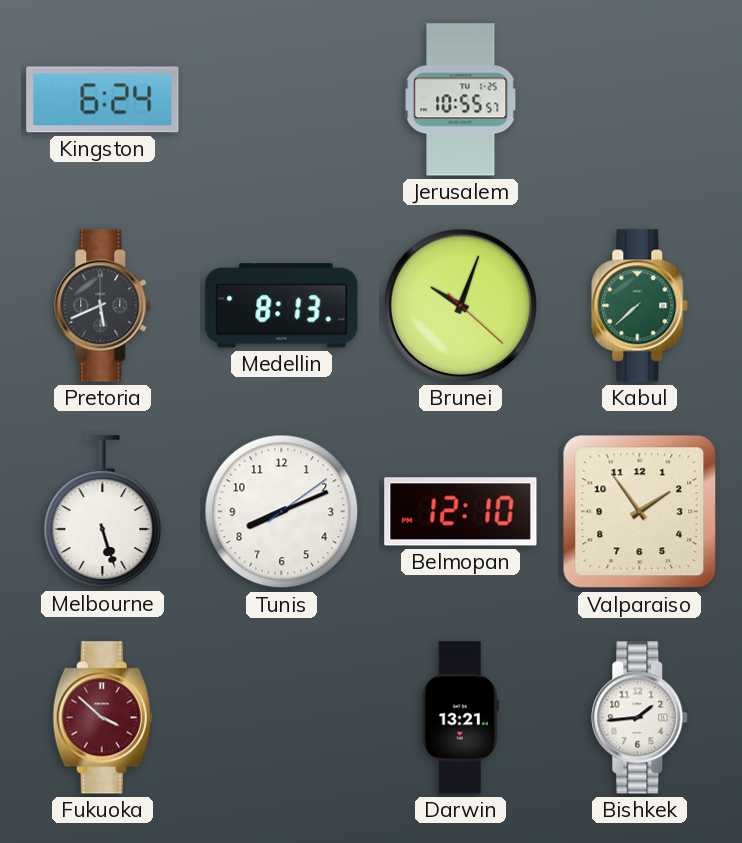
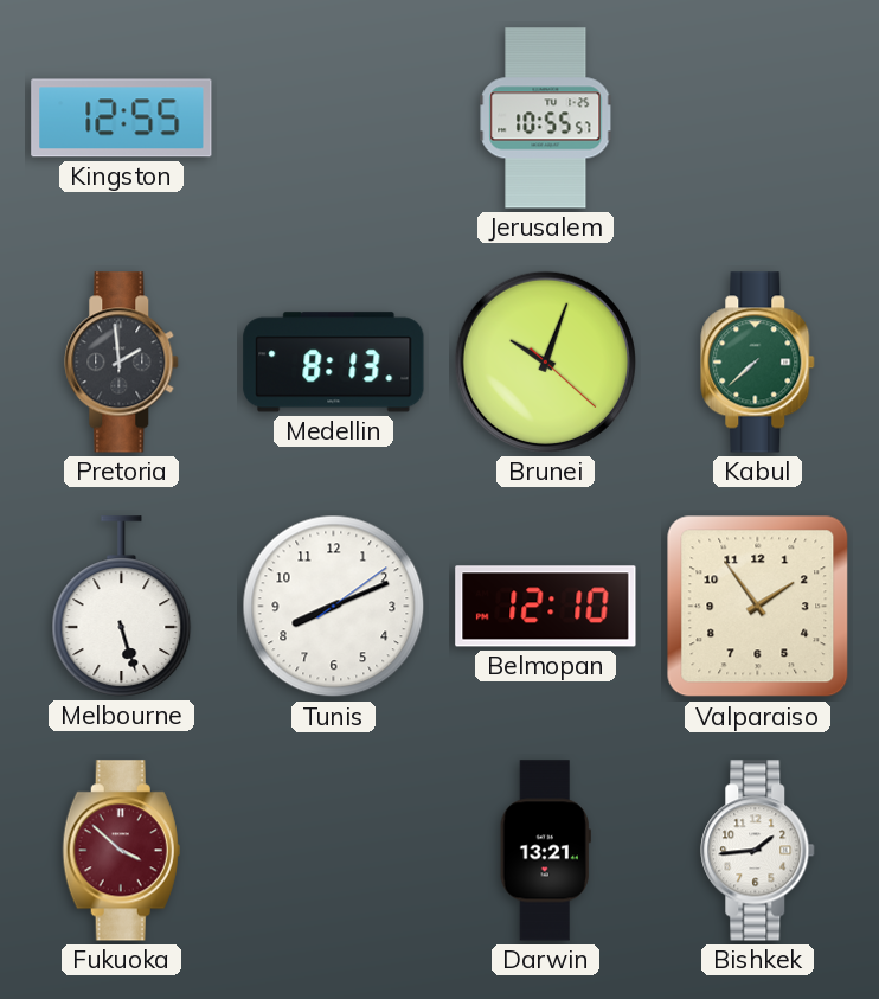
Kingston: 6:24 -> 12:55
Pretoria: 5:41 -> 1:59
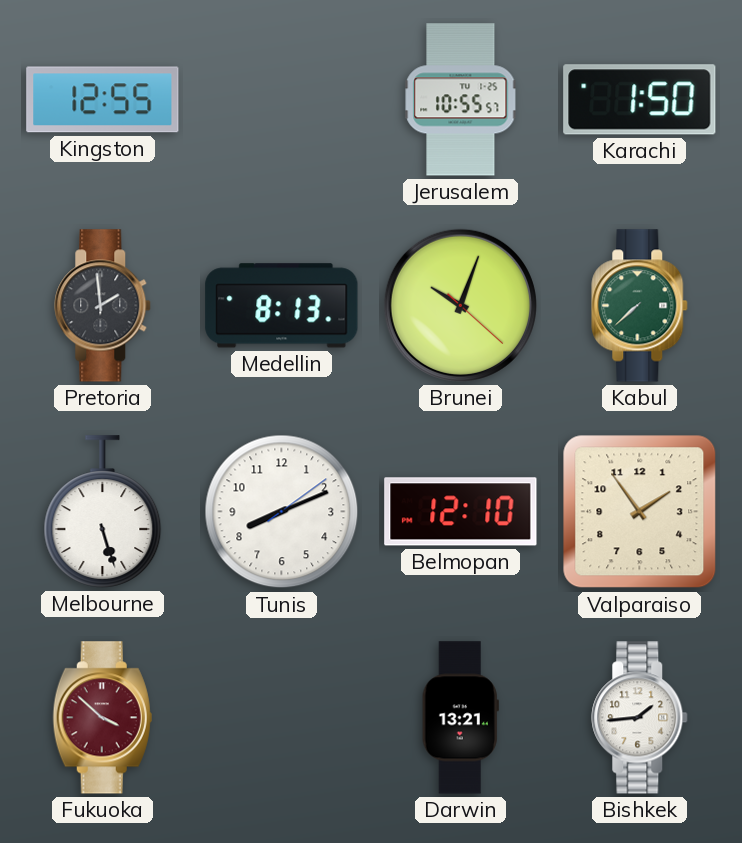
Karachi: none -> 1:50
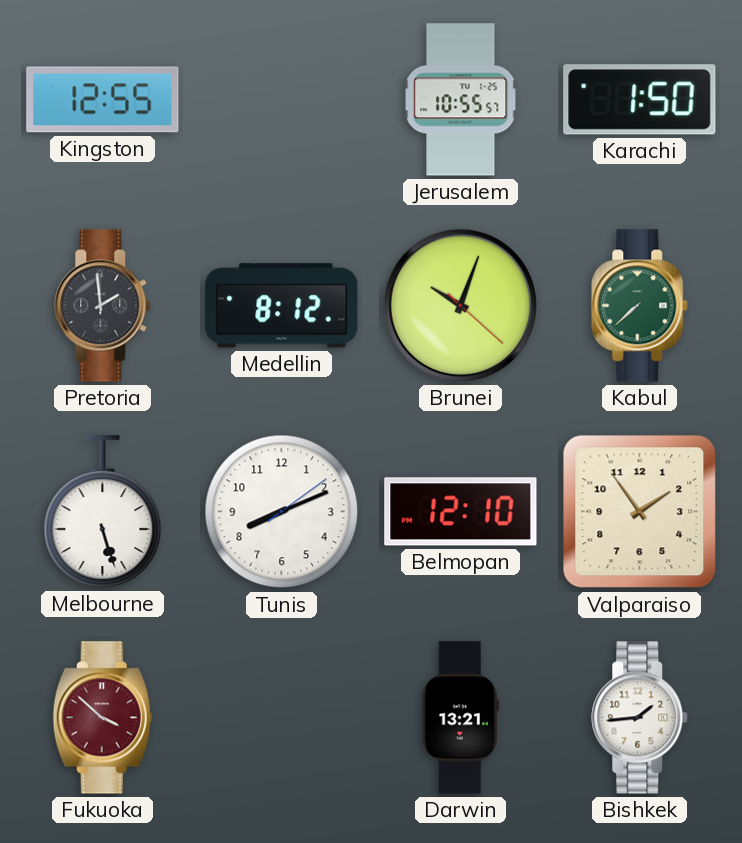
Medellin: 8:13 -> 8:12
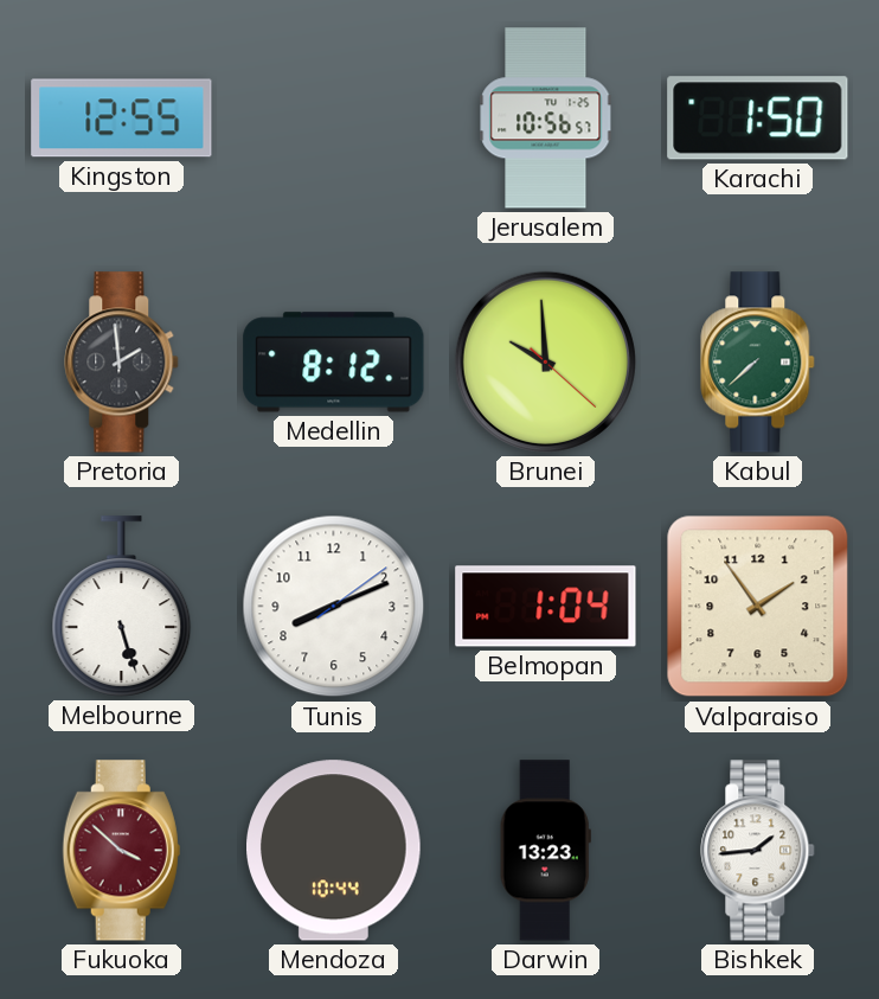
Jerusalem: 10:55 -> 10:56
Brunei: 10:03 -> 9:59
Belmopan: 12:10 -> 1:04
Mendoza: none -> 10:44
Darwin: 13:21 -> 13:23
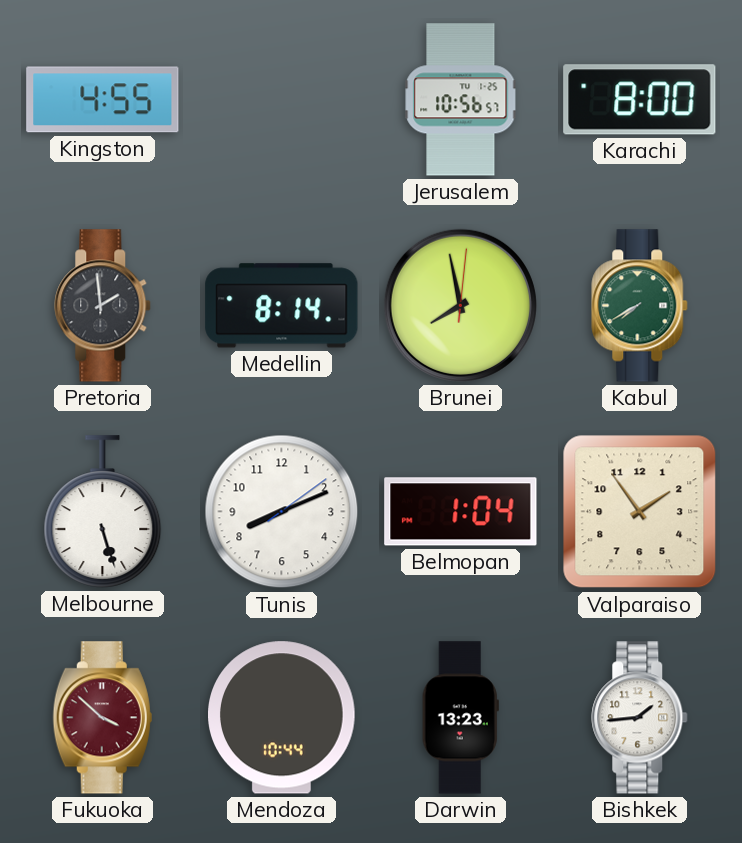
Kingston: 12:55 -> 4:55
Karachi: 1:50 -> 8:00
Medellin: 8:12 -> 8:14
Brunei: 9:59 -> 7:58
Kabul: 7:38 -> 7:40
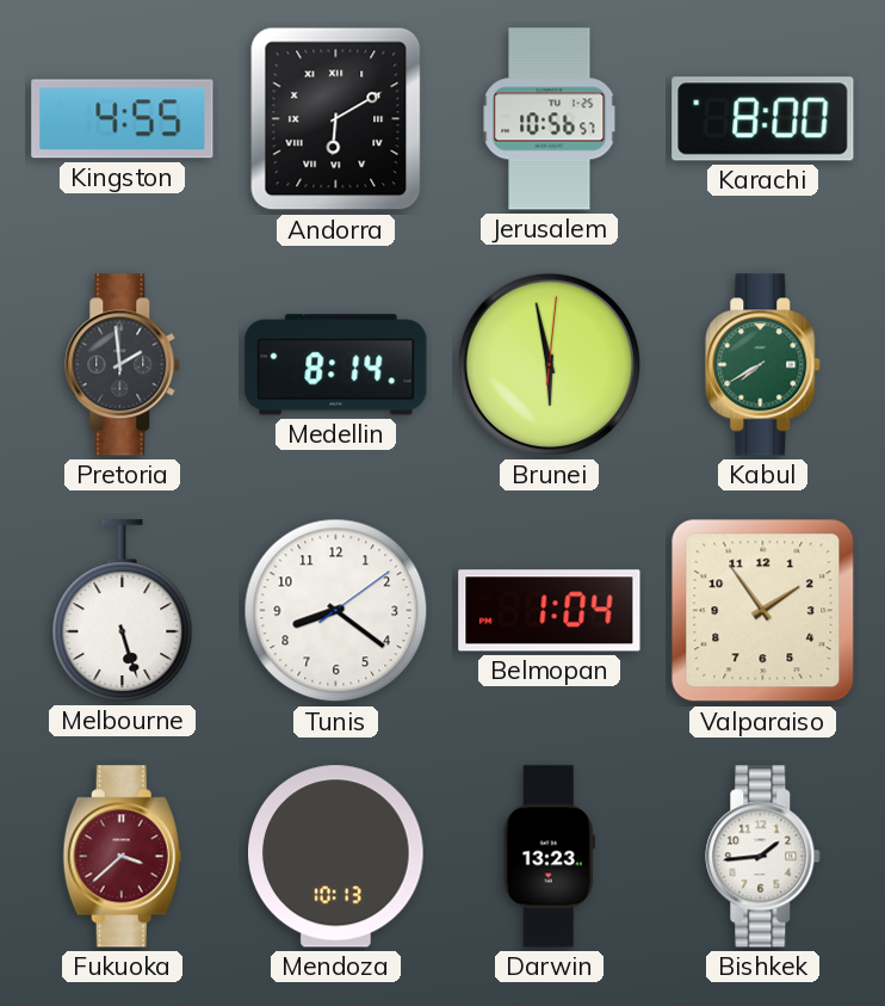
Andorra: none -> 6:10
Brunei: 7:58 -> 5:58
Tunis: 8:11 -> 8:21
Fukuoka: 3:52 -> 3:38
Mendoza: 10:44 -> 10:13
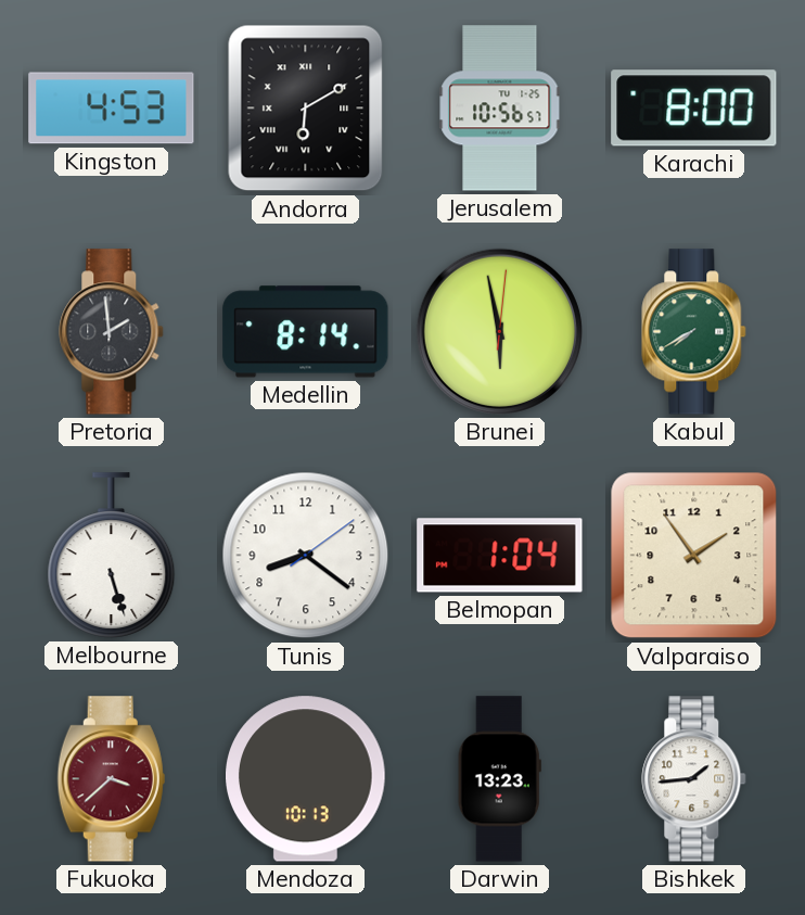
Kingston: 4:55 -> 4:53
